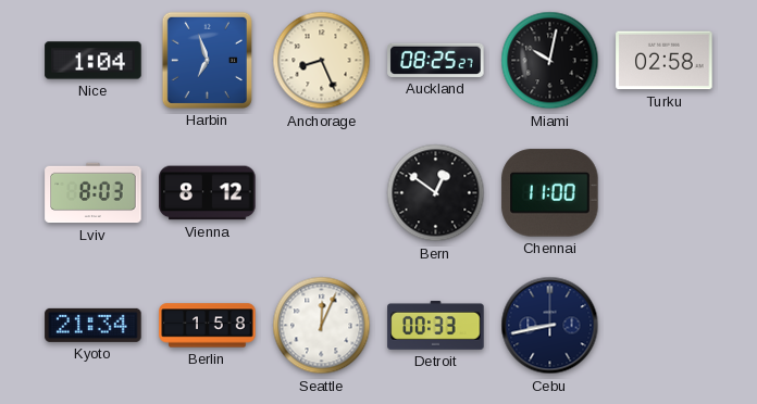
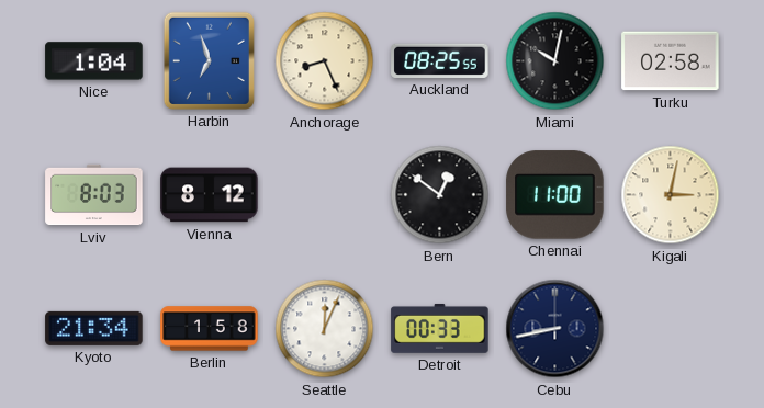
Auckland: 08:25:27 -> 08:25:55
Kigali: none -> 3:02
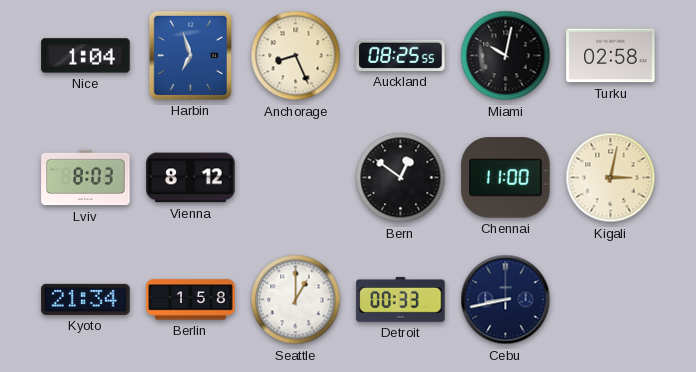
Seattle: 12:04 -> 1:00
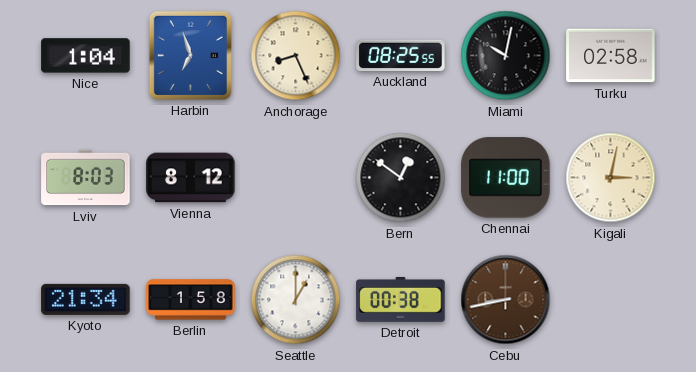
Detroit: 00:33 -> 00:38
Cebu dial: navy -> brown
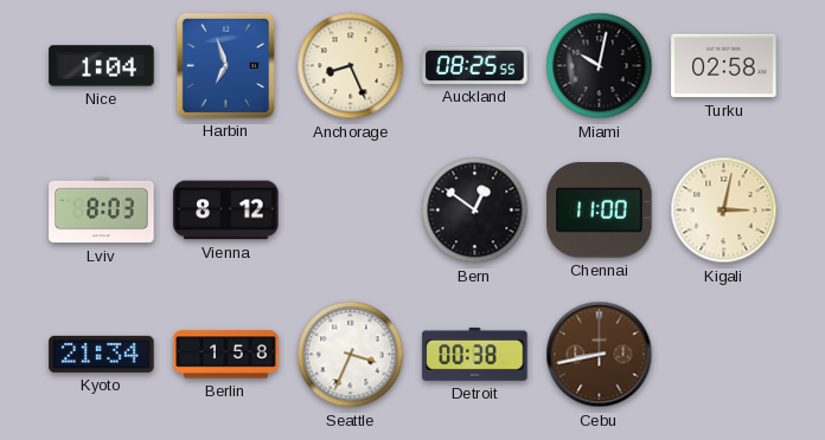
Seattle: 1:00 -> 3:34
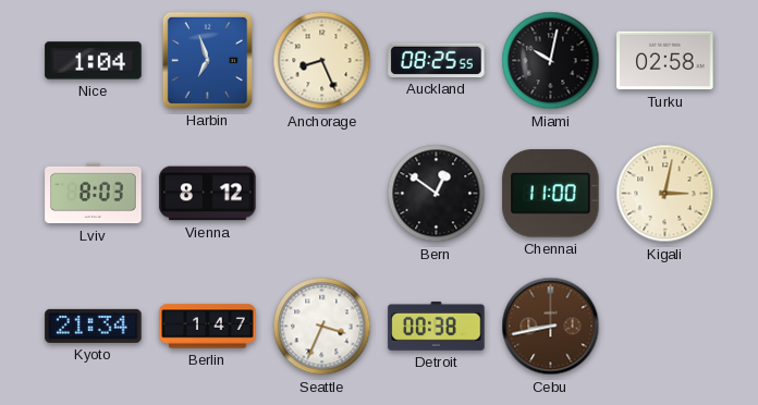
Berlin: 1:58 -> 1:47
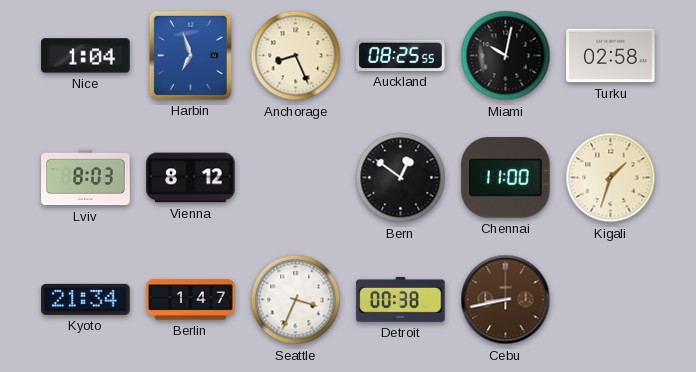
Kigali: 3:02 -> 1:33
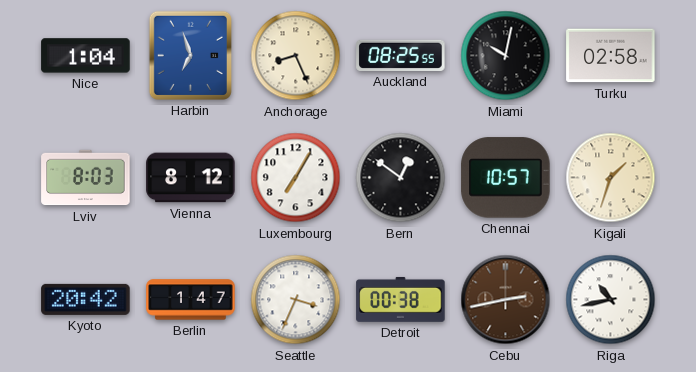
Luxembourg: none -> 7:05
Chennai: 11:00 -> 10:57
Kyoto: 21:34 -> 20:42
Cebu: 8:43 -> 2:43
Riga: none -> 10:43
